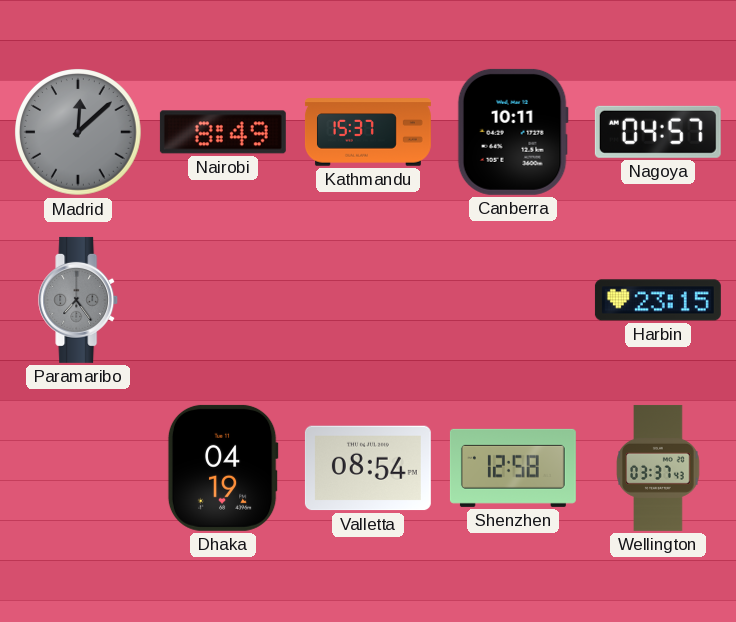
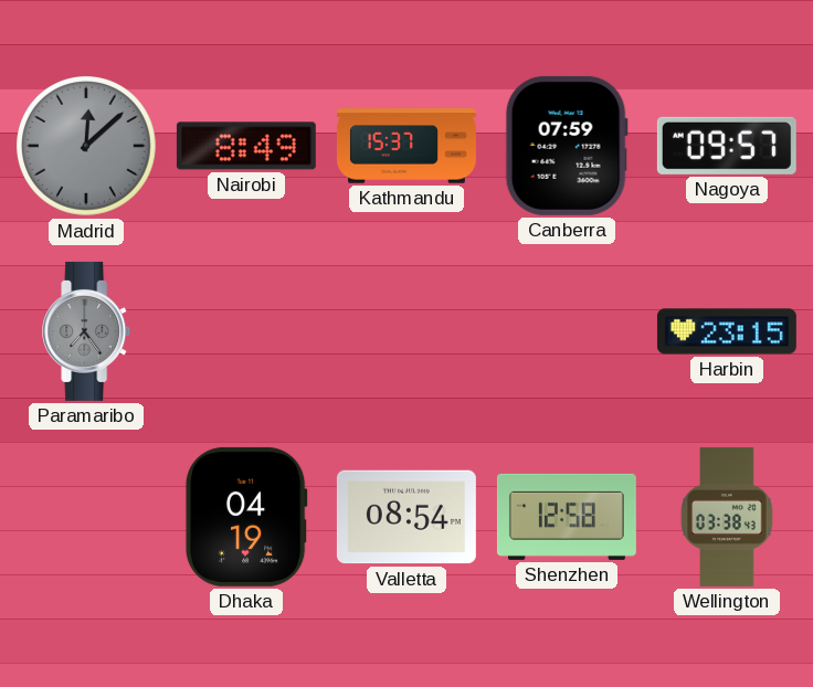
Canberra: 10:11 -> 07:59
Nagoya: 04:57 -> 09:57
Wellington: 03:37 -> 03:38
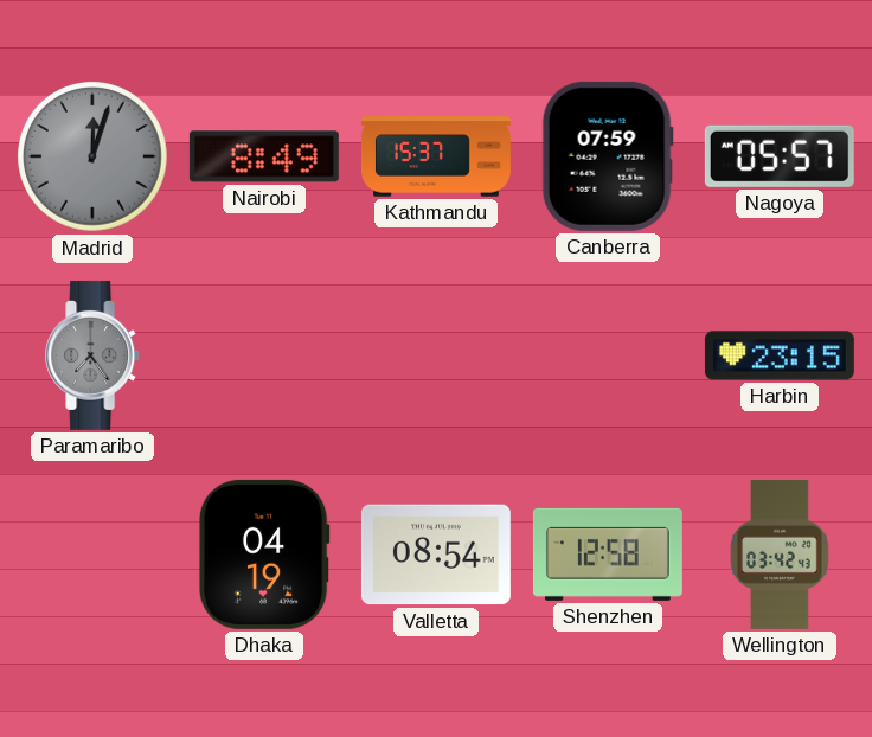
Madrid: 12:08 -> 12:03
Nagoya: 09:57 -> 05:57
Wellington: 03:38 -> 03:42
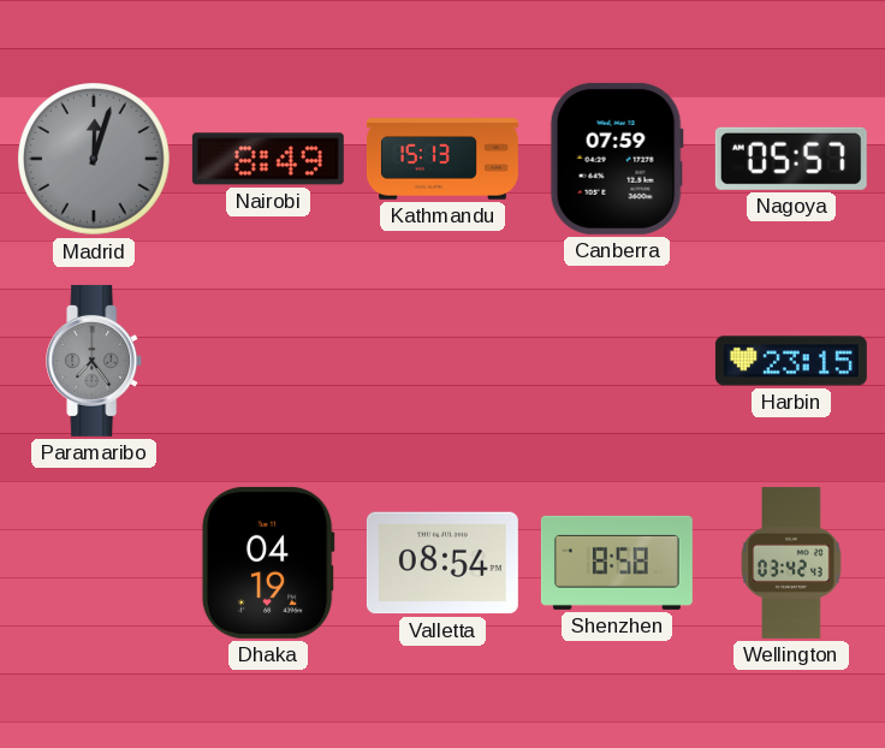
Kathmandu: 15:37 -> 15:13
Shenzhen: 12:58 -> 8:58
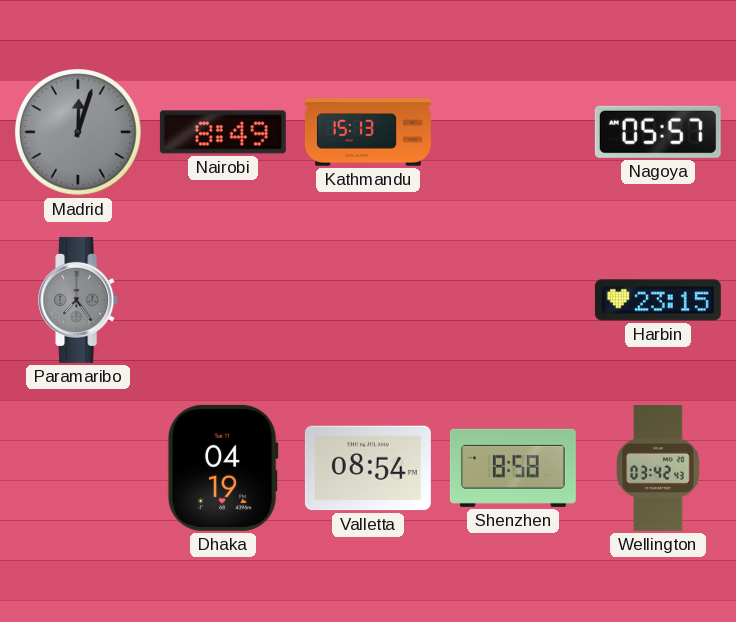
Canberra: 07:59 -> none
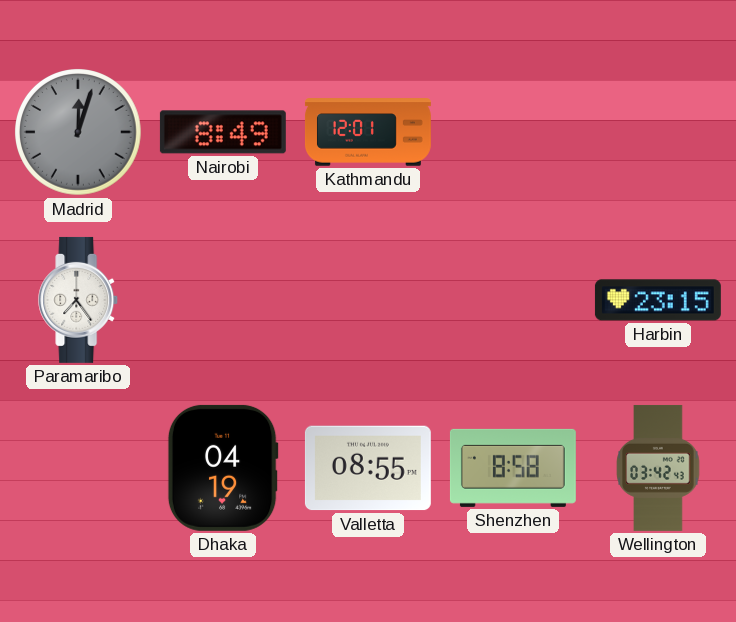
Kathmandu: 15:13 -> 12:01
Nagoya: 05:57 -> none
Paramaribo dial: grey -> white
Valletta: 08:54 -> 08:55
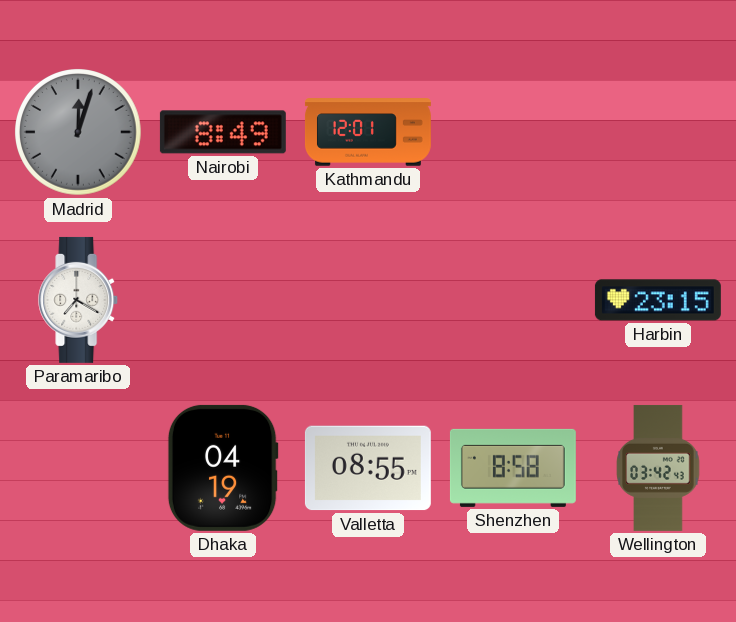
Paramaribo: 7:24 -> 7:20
